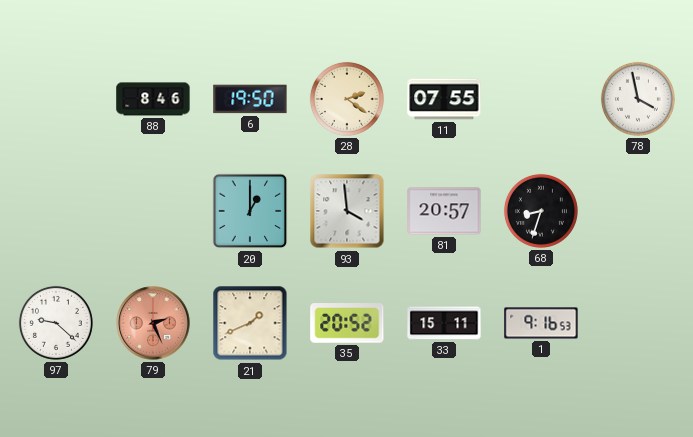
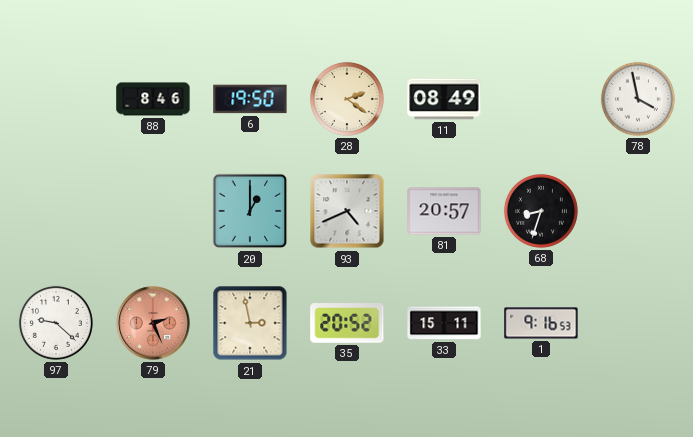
11: 07:55 -> 08:49
93: 3:59 -> 4:41
21: 1:41 -> 2:58
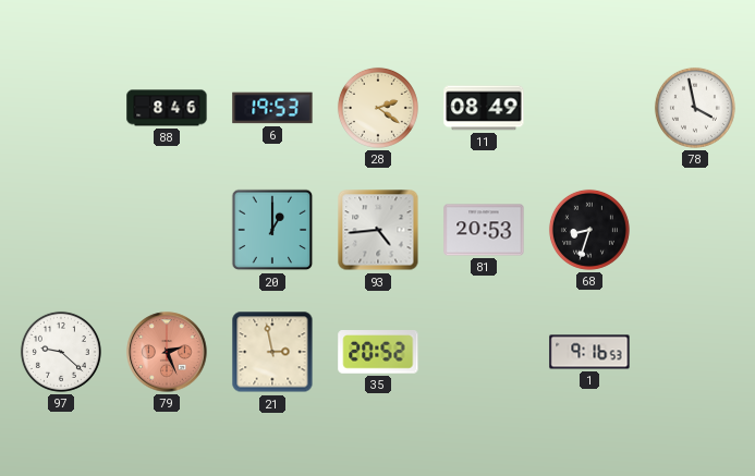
6: 19:50 -> 19:53
93: 4:41 -> 4:44
81: 20:57 -> 20:53
33: 15:11 -> none
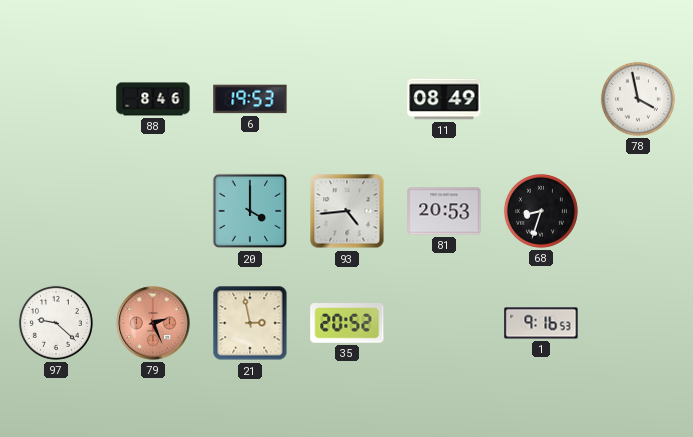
28: 2:21 -> none
20: 1:00 -> 4:00
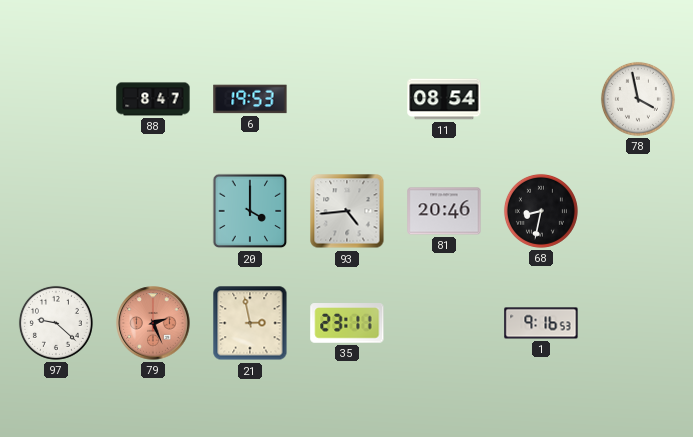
88: 8:46 -> 8:47
11: 08:49 -> 08:54
81: 20:53 -> 20:46
68: 8:33 -> 8:32
35: 20:52 -> 23:11
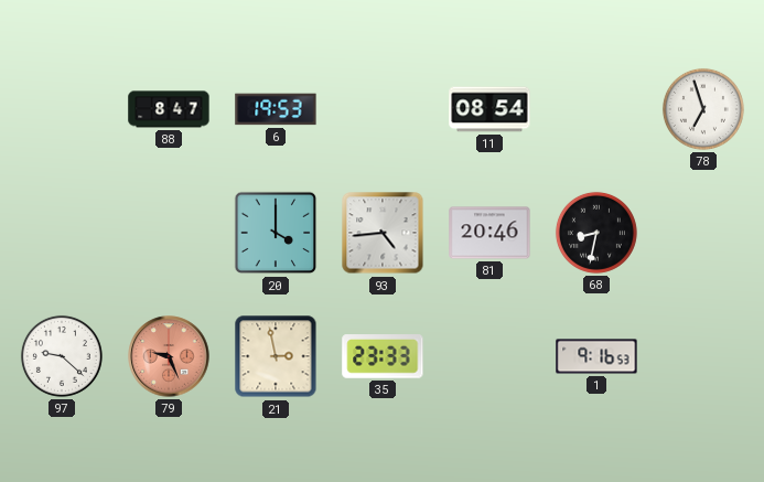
78: 3:58 -> 6:57
79: 2:26 -> 9:26
35: 23:11 -> 23:33
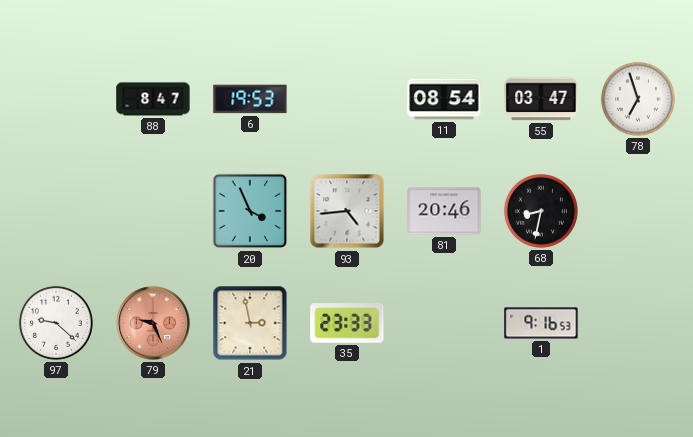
55: none -> 03:47
20: 4:00 -> 3:56
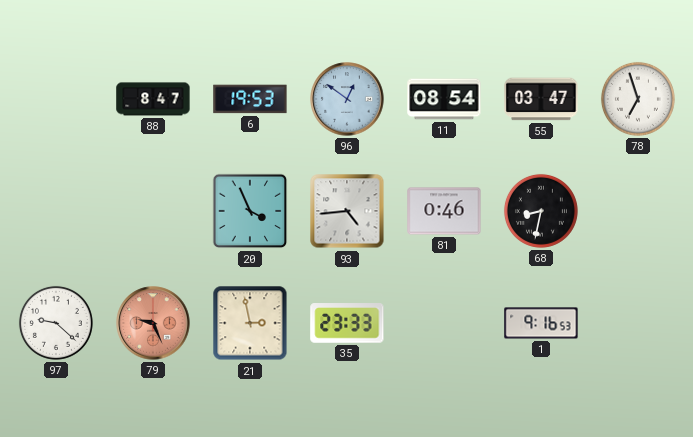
96: none -> 12:51
81: 20:46 -> 0:46
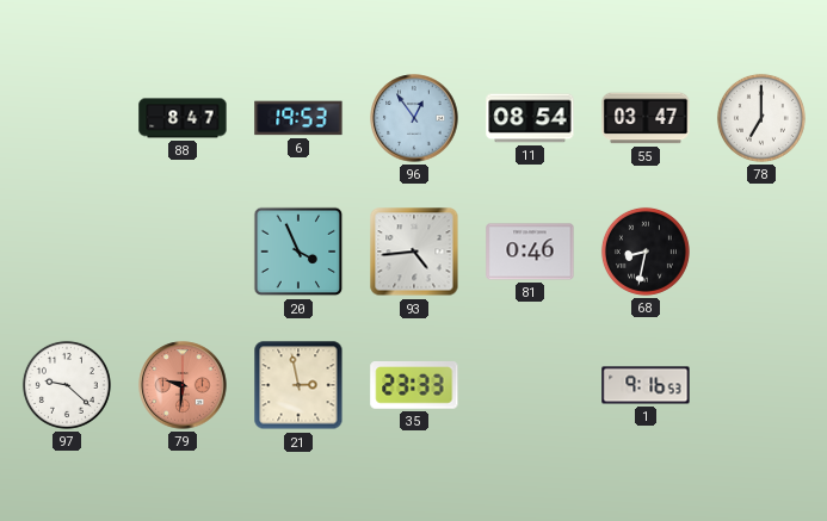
96: 12:51 -> 12:54
78: 6:57 -> 7:00
79: 9:26 -> 9:31
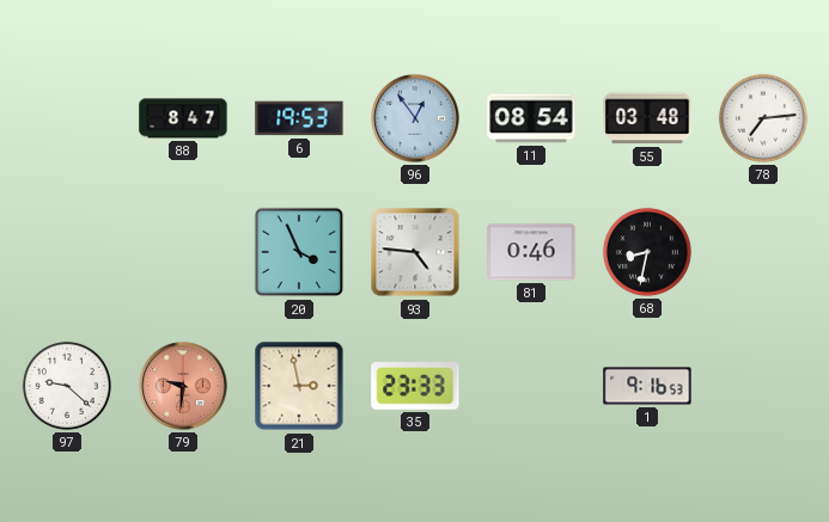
55: 03:47 -> 03:48
78: 7:00 -> 7:14
93: 4:44 -> 4:46
